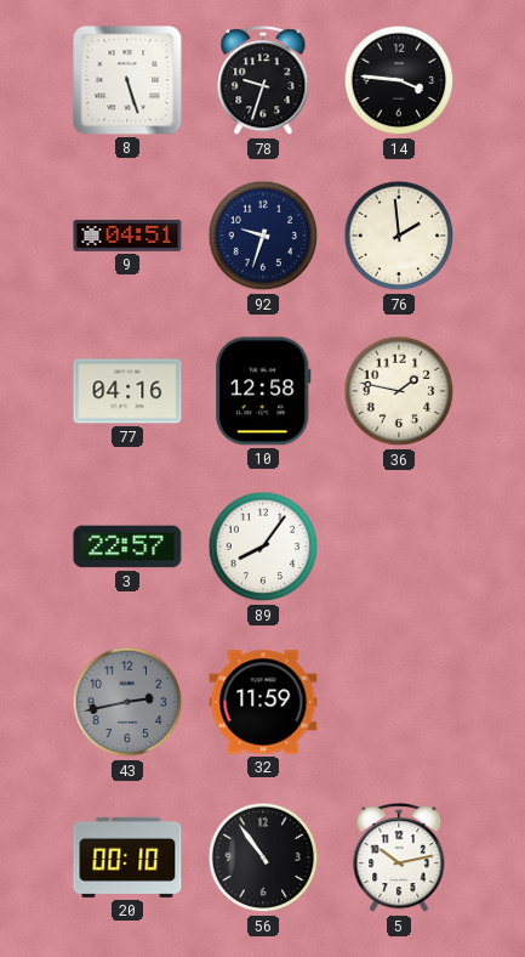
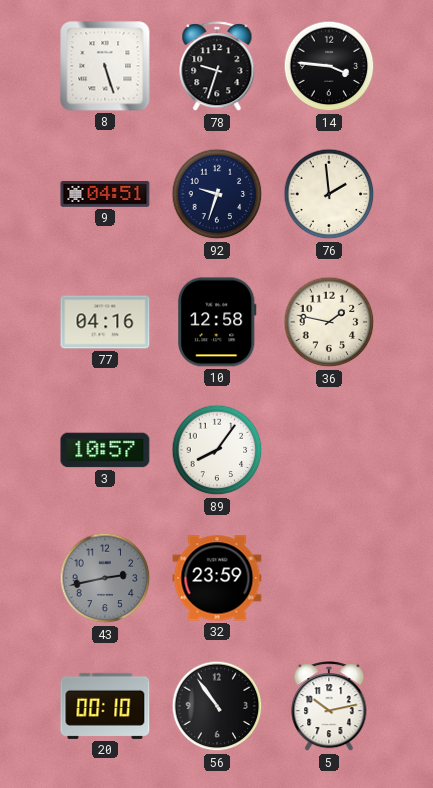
3: 22:57 -> 10:57
32: 11:59 -> 23:59
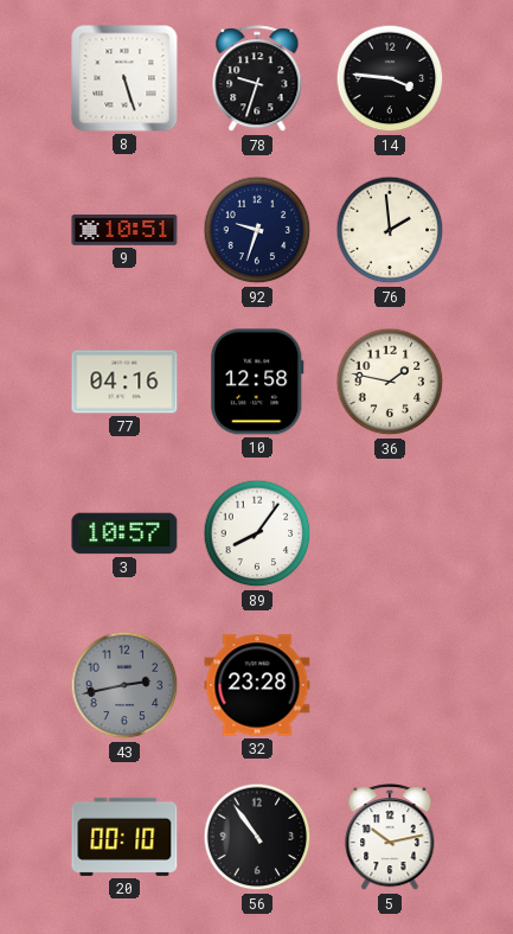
9: 04:51 -> 10:51
32: 23:59 -> 23:28
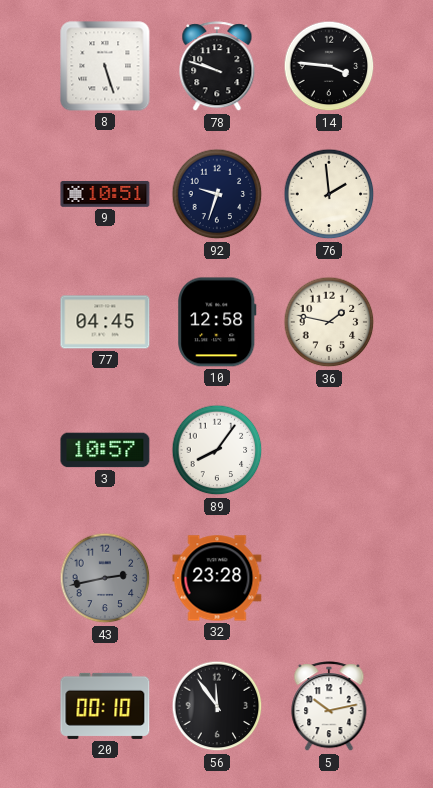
78: 9:33 -> 9:48
77: 04:16 -> 04:45
56: 10:54 -> 11:54
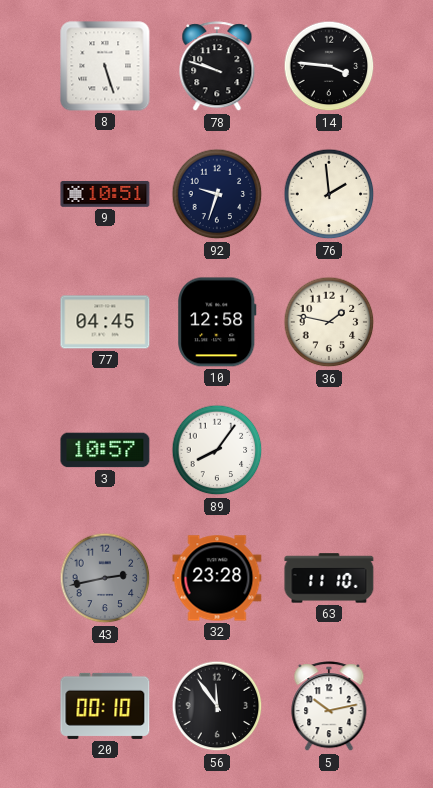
63: none -> 11:10
